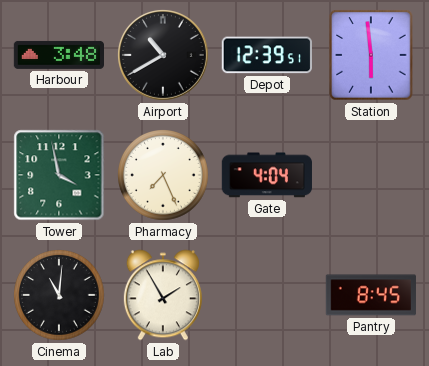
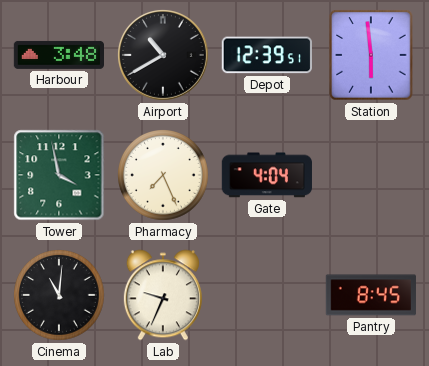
Lab: 1:55 -> 9:34
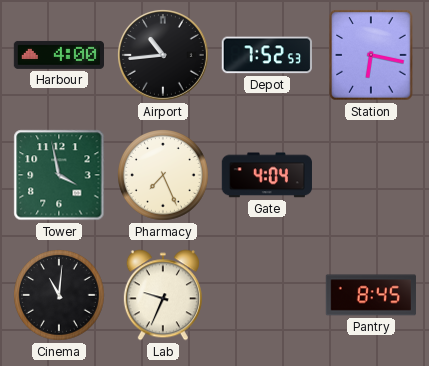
Harbour: 3:48 -> 4:00
Airport: 10:40 -> 10:44
Depot: 12:39 -> 7:52
Station: 5:59 -> 6:17
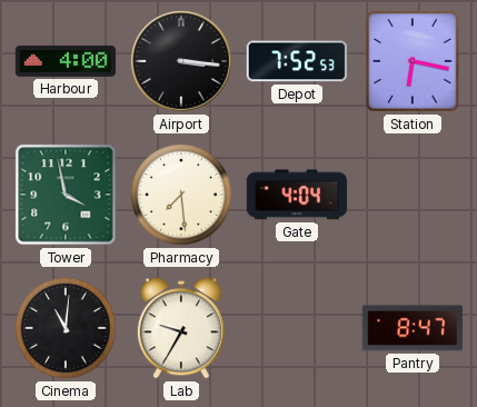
Airport: 10:44 -> 3:16
Pharmacy: 7:26 -> 7:29
Lab: 9:34 -> 9:35
Pantry: 8:45 -> 8:47
